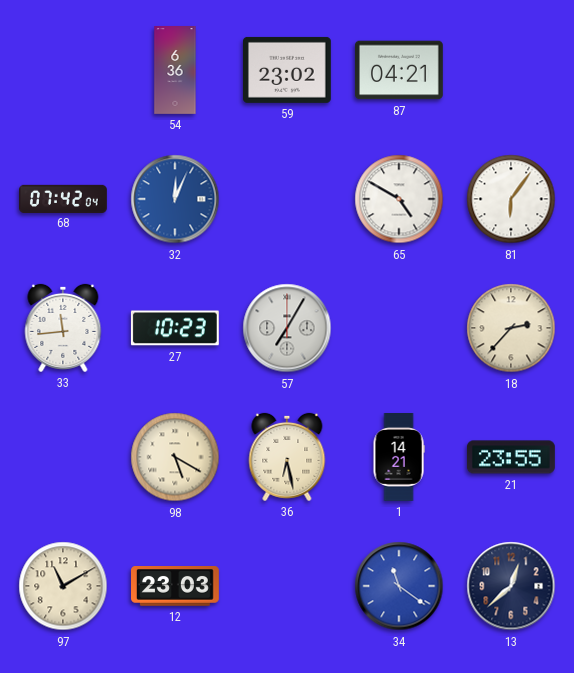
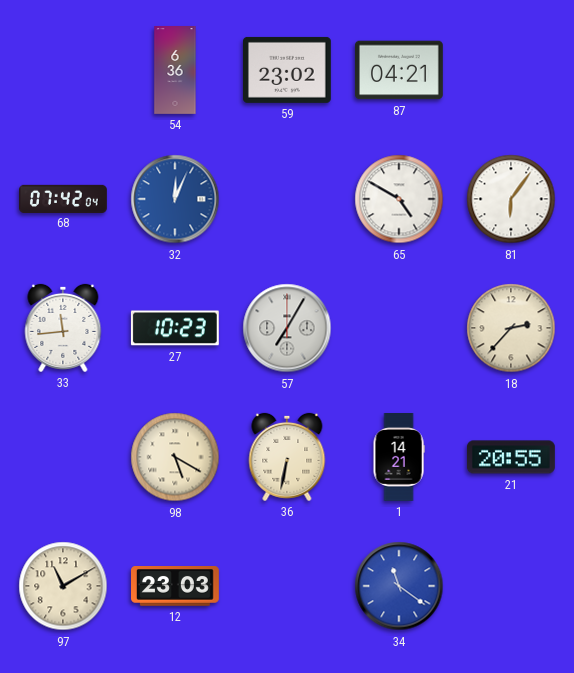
36: 6:28 -> 6:32
21: 23:55 -> 20:55
13: 12:38 -> none
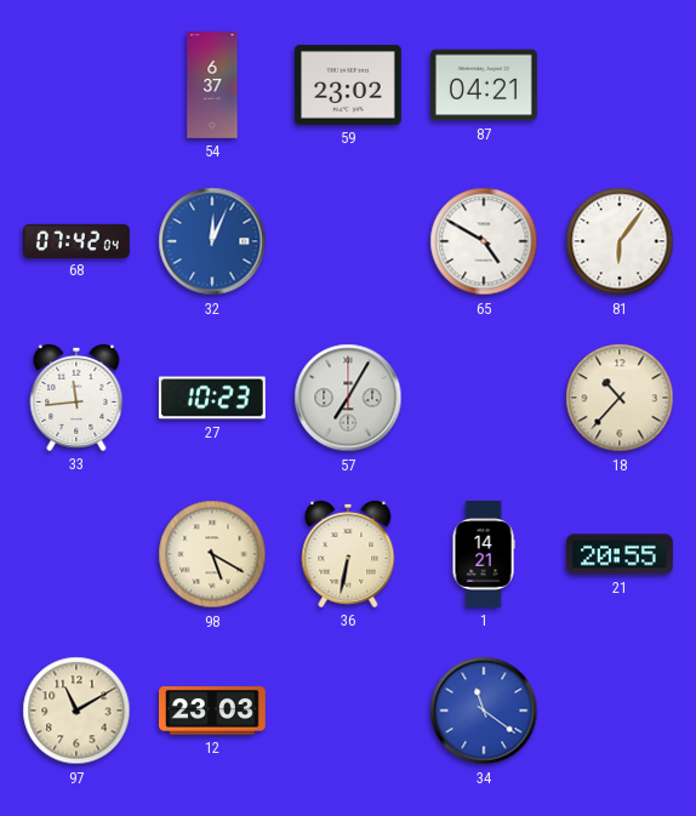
54: 6:36 -> 6:37
18: 2:37 -> 10:37
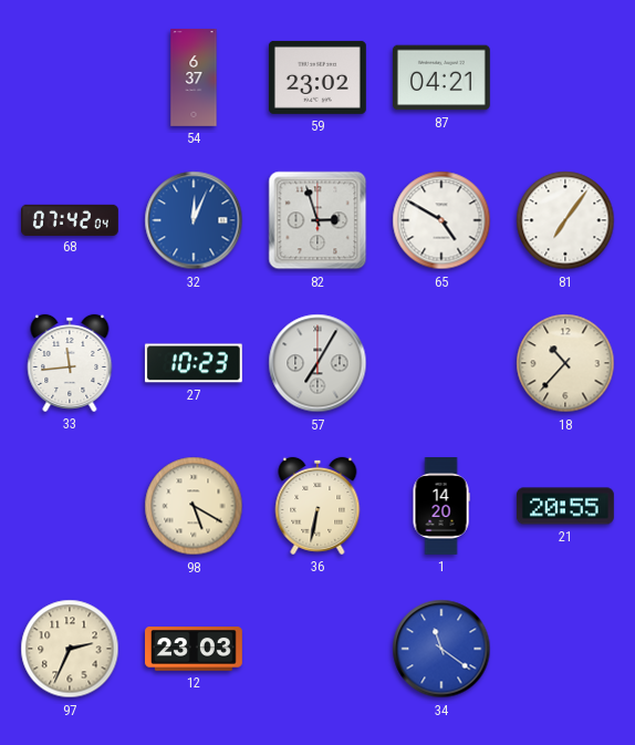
82: none -> 2:57
81: 6:06 -> 7:06
1: 14:21 -> 14:20
97: 11:10 -> 2:34
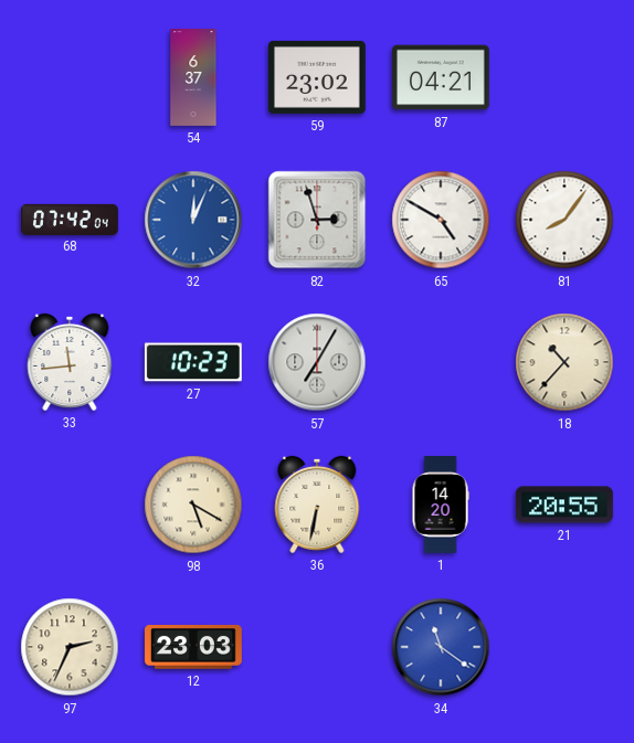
81: 7:06 -> 8:06
